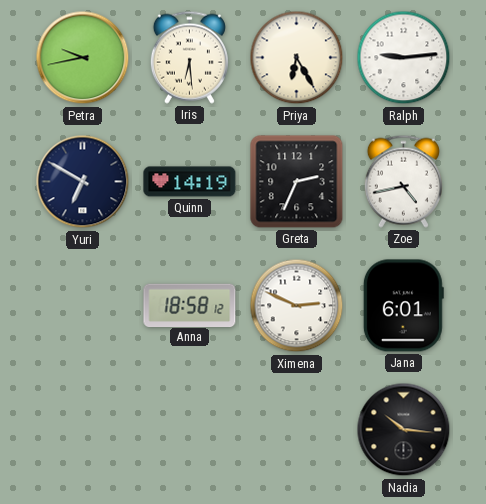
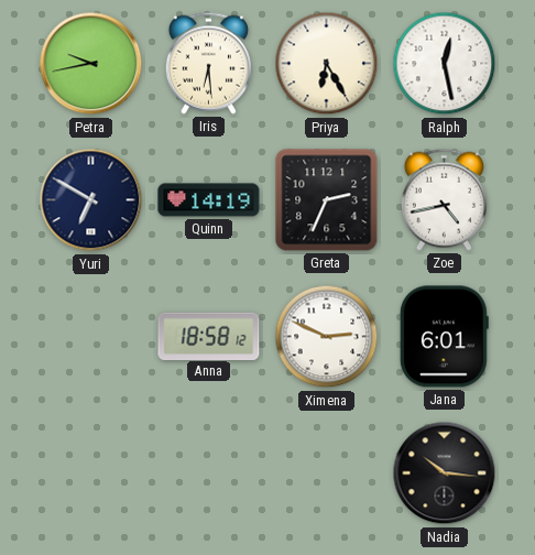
Ralph: 9:14 -> 12:28
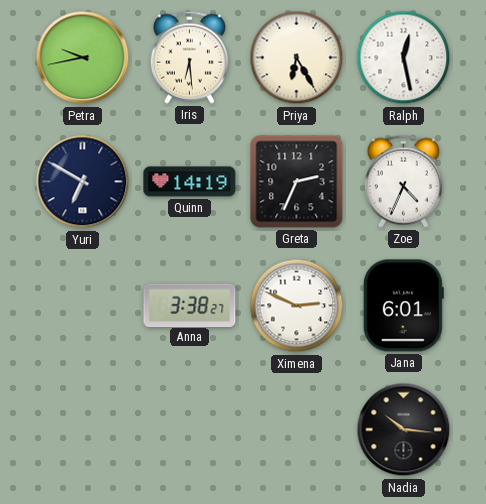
Zoe: 4:43 -> 4:34
Anna: 18:58 -> 3:38
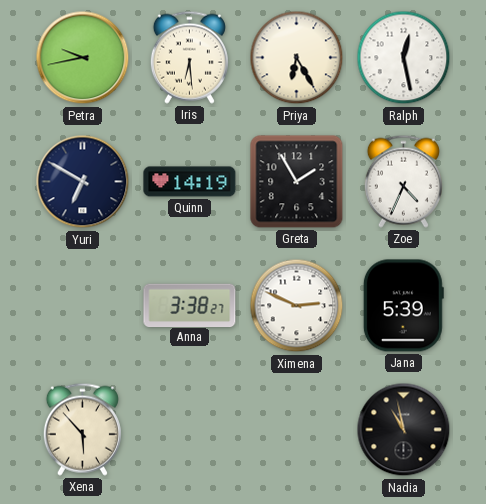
Greta: 2:34 -> 1:55
Jana: 6:01 -> 5:39
Xena: none -> 5:53
Nadia: 10:16 -> 10:58
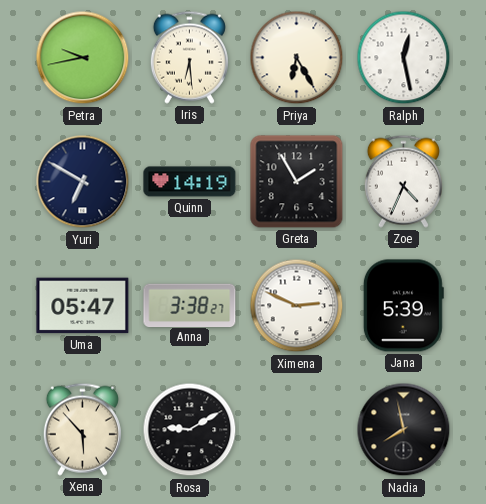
Uma: none -> 05:47
Rosa: none -> 9:10
Nadia: 10:58 -> 7:58
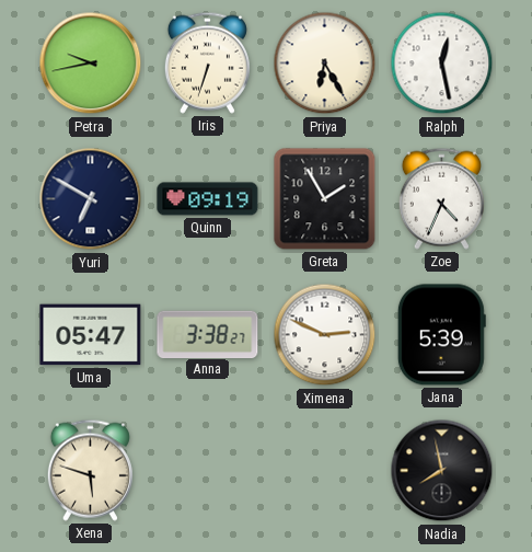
Iris: 6:29 -> 6:33
Quinn: 14:19 -> 09:19
Xena: 5:53 -> 5:48
Rosa: 9:10 -> none
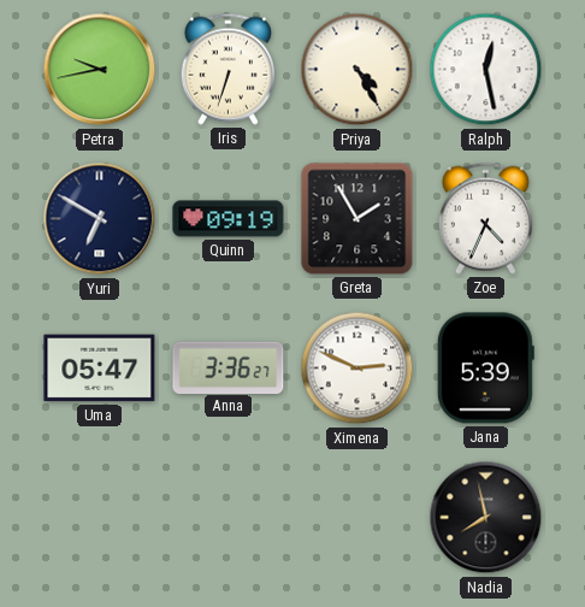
Priya: 6:25 -> 4:25
Anna: 3:38 -> 3:36
Xena: 5:48 -> none
